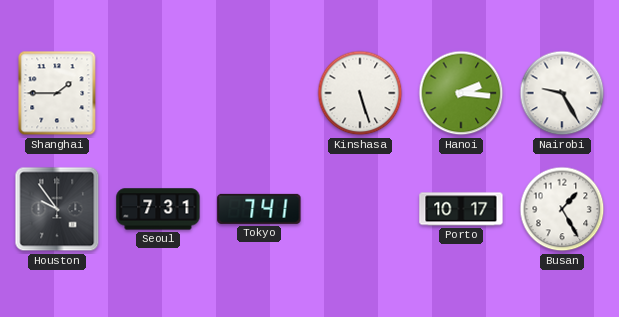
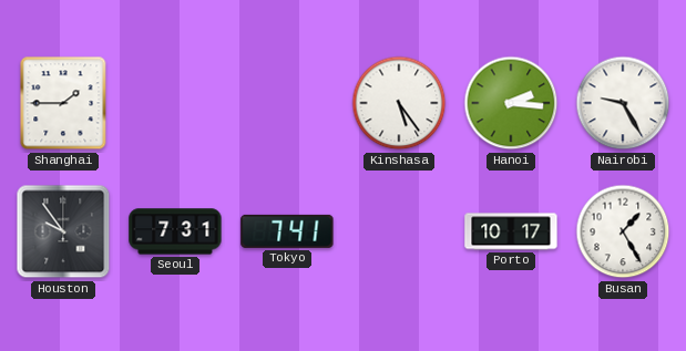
Kinshasa: 5:27 -> 5:24
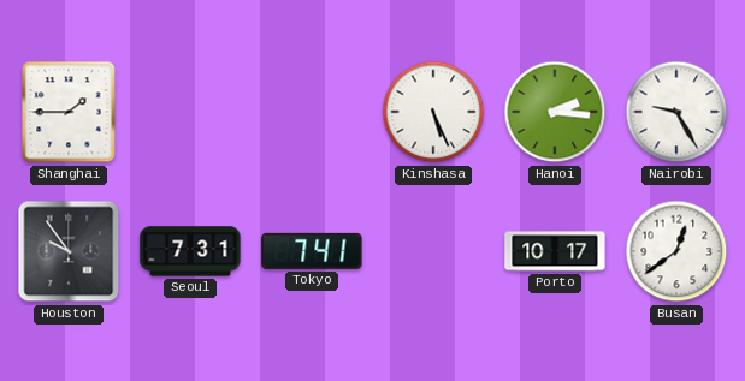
Kinshasa: 5:24 -> 5:26
Busan: 1:25 -> 12:39
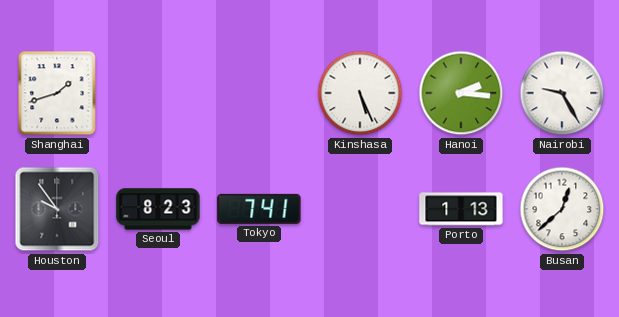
Shanghai: 1:45 -> 1:42
Seoul: 7:31 -> 8:23
Porto: 10:17 -> 1:13
Busan: 12:39 -> 12:38
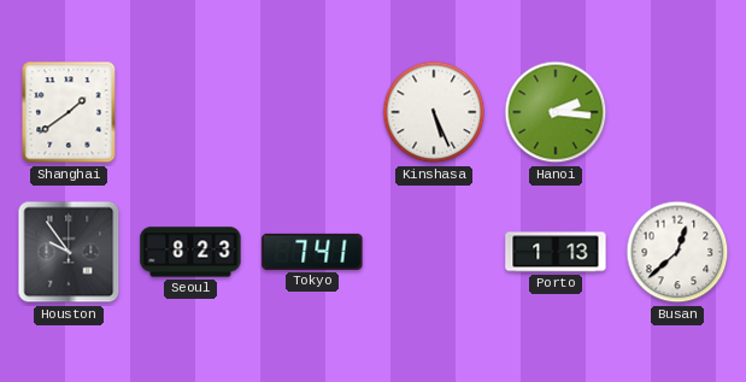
Shanghai: 1:42 -> 1:39
Nairobi: 9:25 -> none
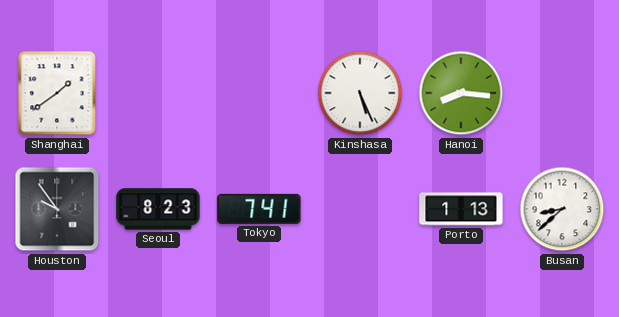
Hanoi: 2:16 -> 8:16
Busan: 12:38 -> 8:38
